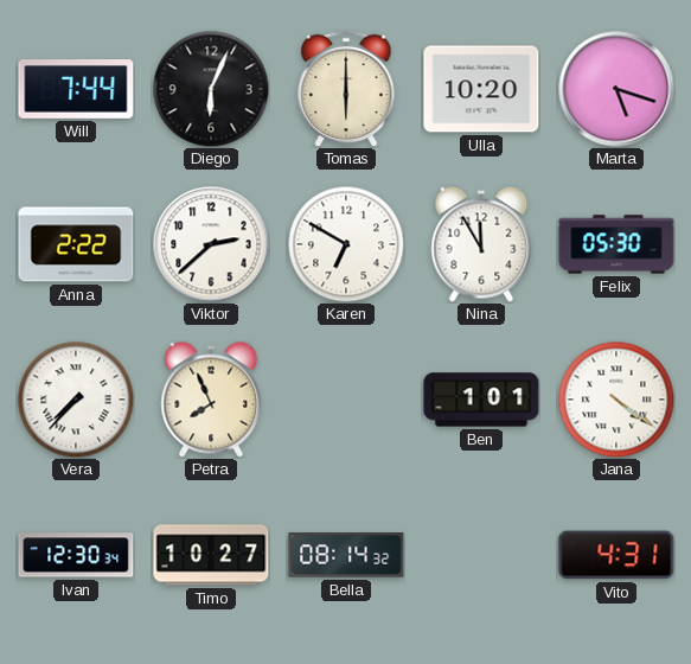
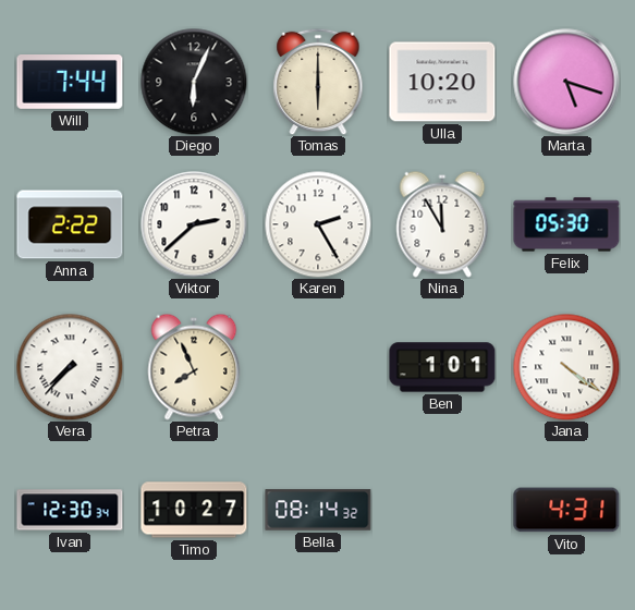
Karen: 6:50 -> 2:25
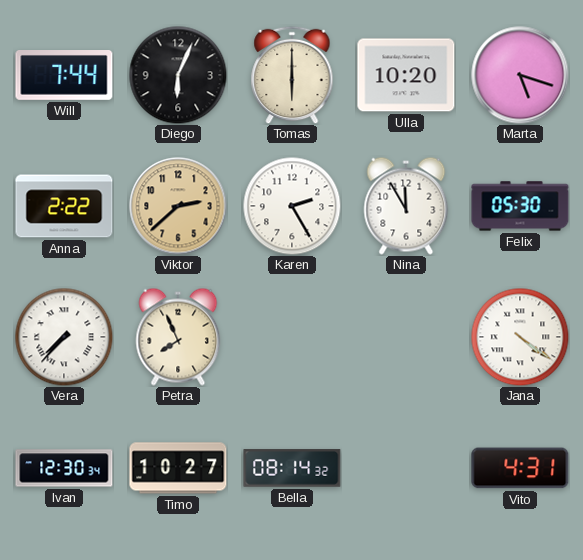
Viktor dial: white -> champagne
Ben: 1:01 -> none
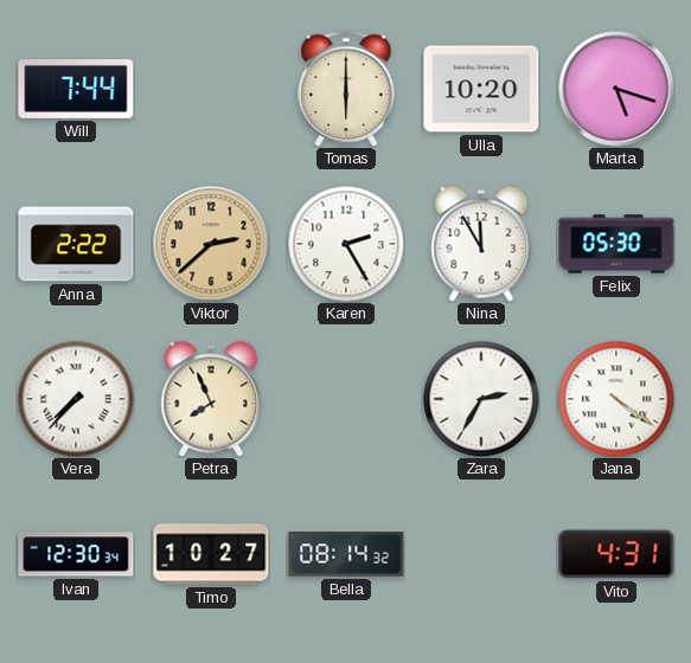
Diego: 6:04 -> none
Zara: none -> 2:35
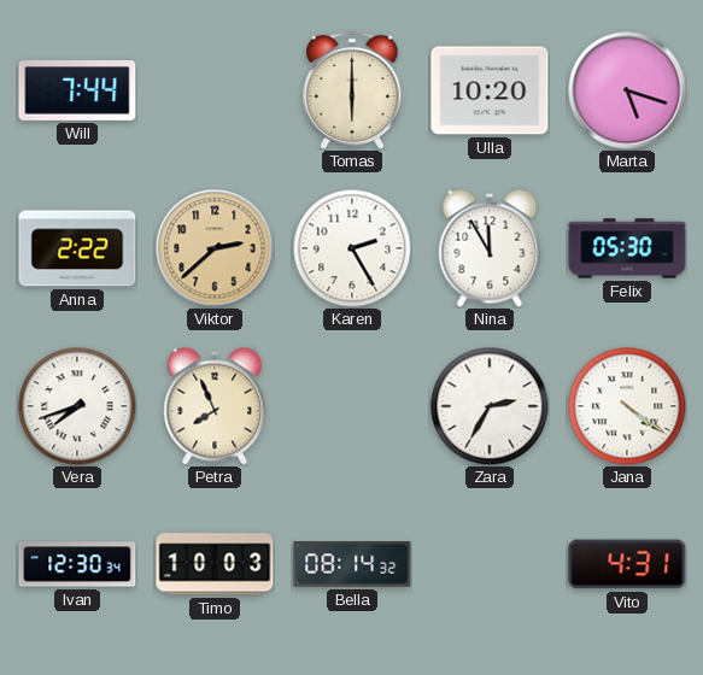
Vera: 7:37 -> 7:42
Timo: 10:27 -> 10:03
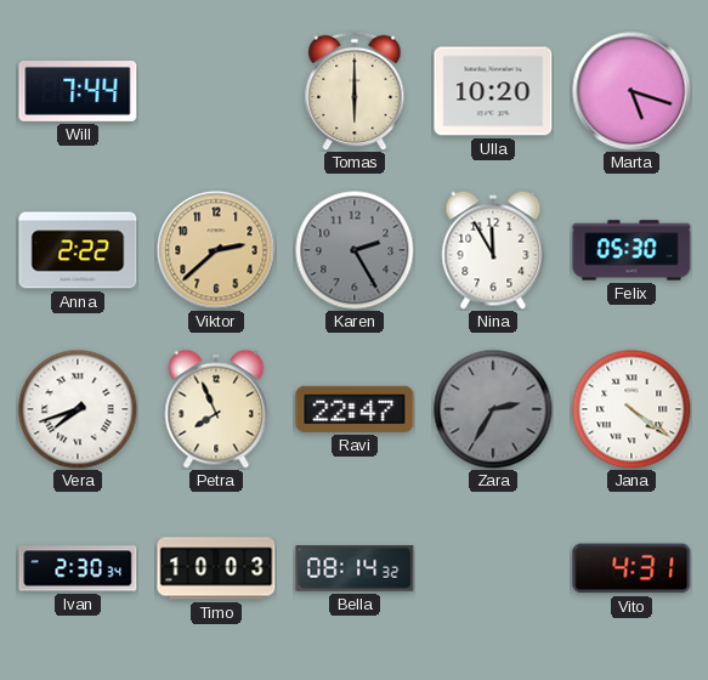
Karen dial: white -> grey
Ravi: none -> 22:47
Zara dial: white -> grey
Ivan: 12:30 -> 2:30
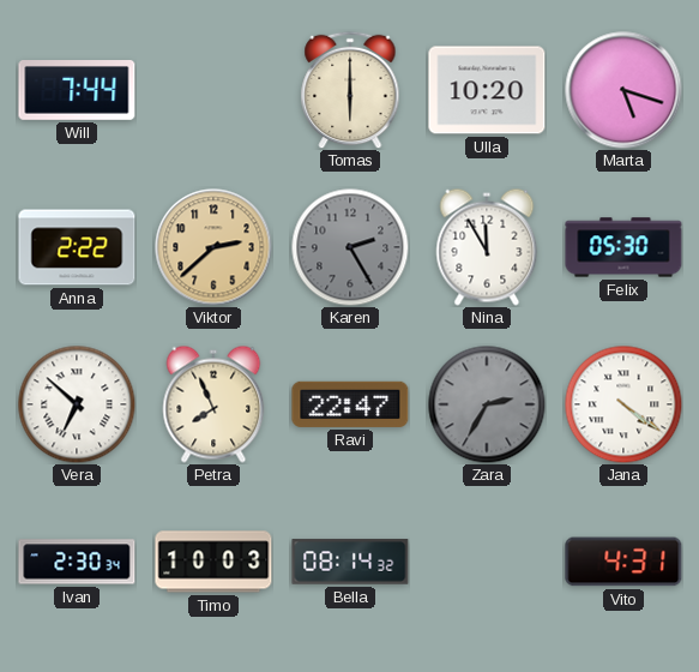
Vera: 7:42 -> 6:52
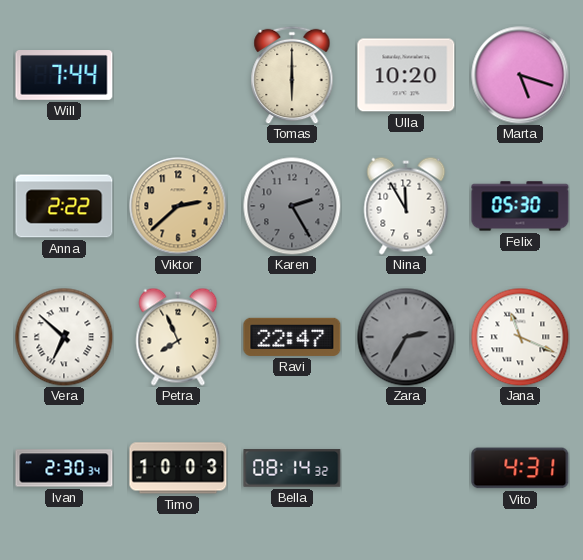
Jana: 4:21 -> 11:19
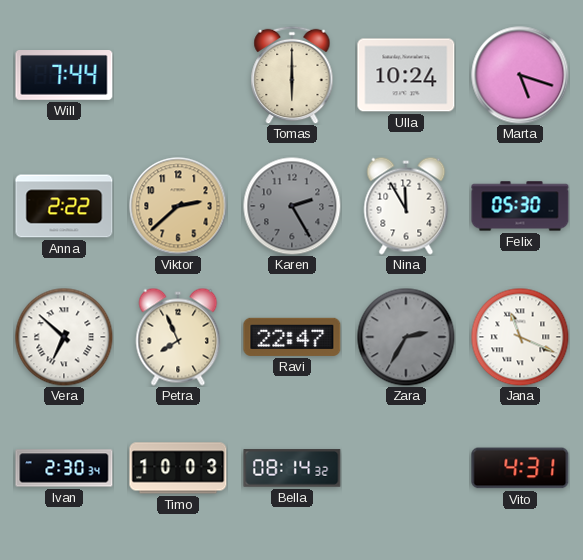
Ulla: 10:20 -> 10:24
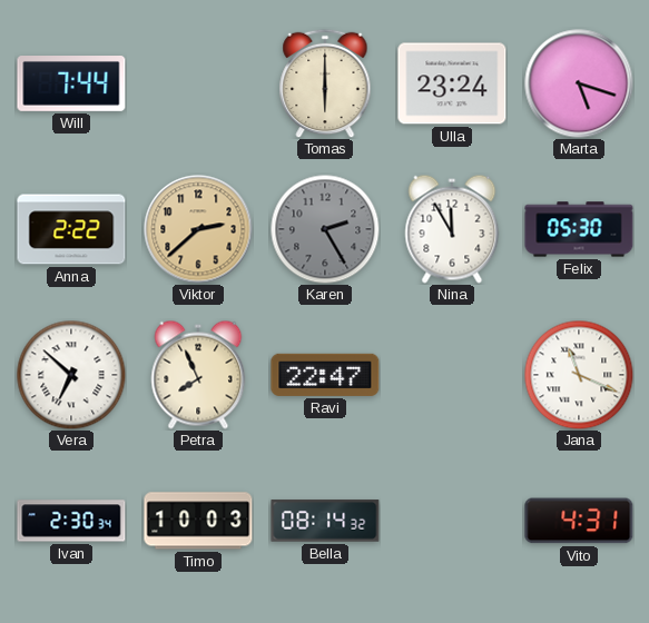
Ulla: 10:24 -> 23:24
Zara: 2:35 -> none
